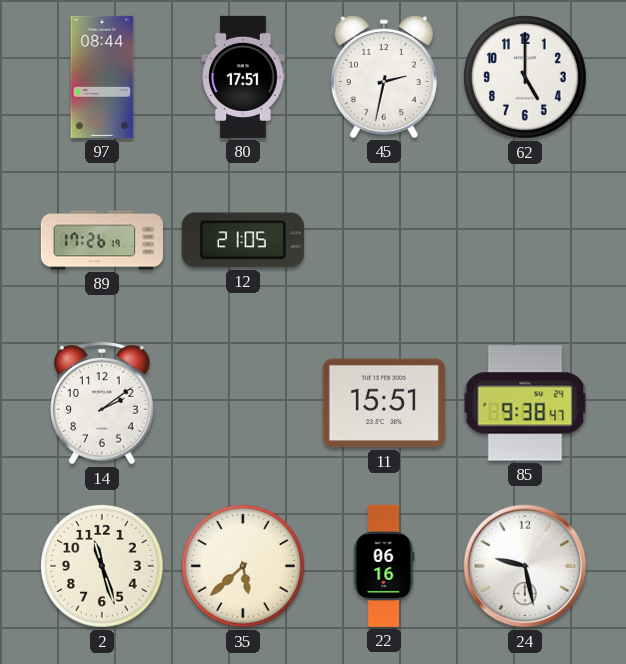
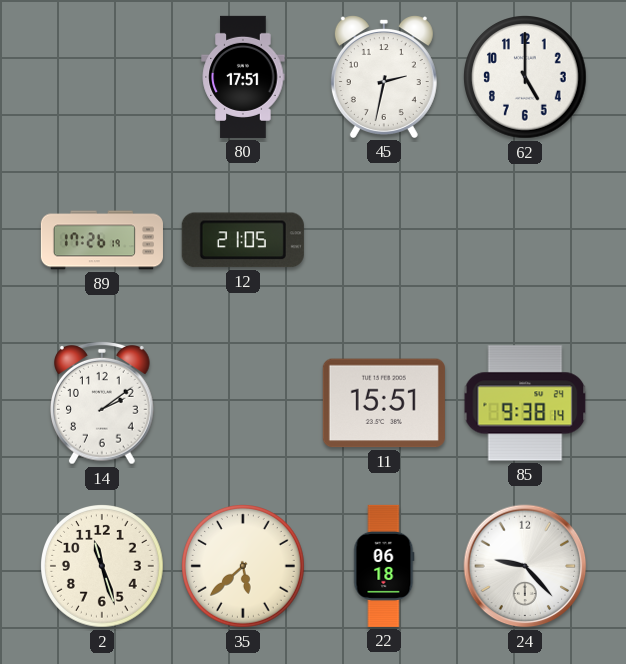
97: 08:44 -> none
85: 9:38:47 -> 9:38:14
22: 06:16 -> 06:18
24: 9:28 -> 9:23
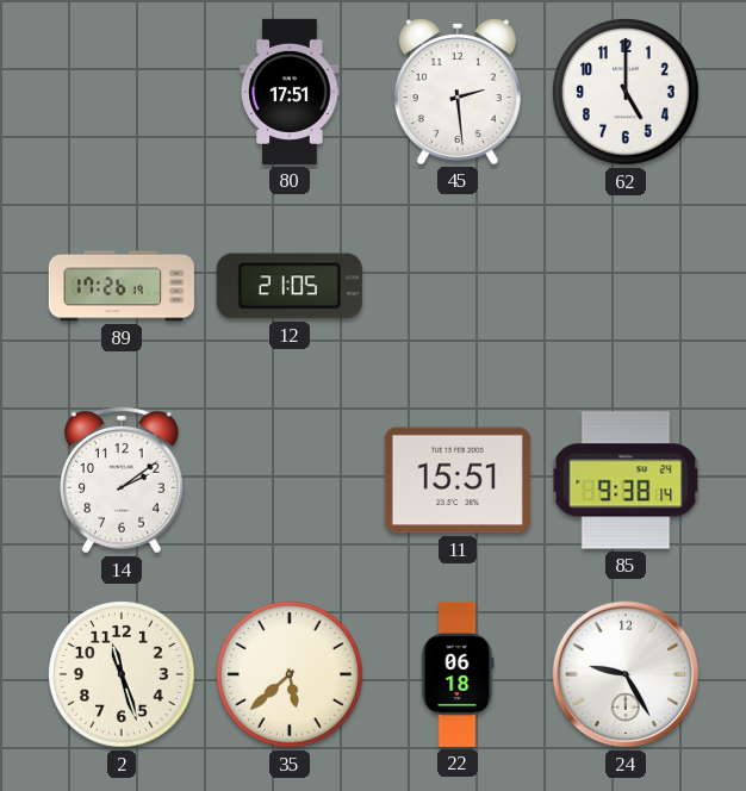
45: 2:32 -> 2:29
24: 9:23 -> 9:25
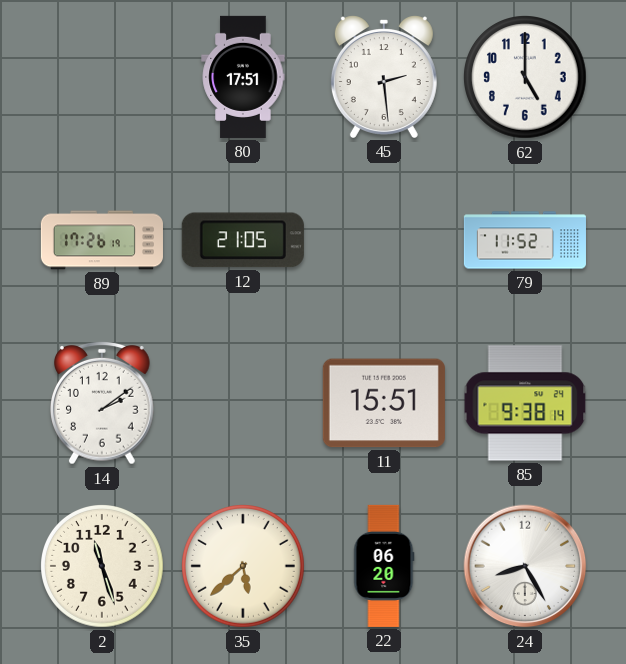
79: none -> 11:52
22: 06:18 -> 06:20
24: 9:25 -> 8:25
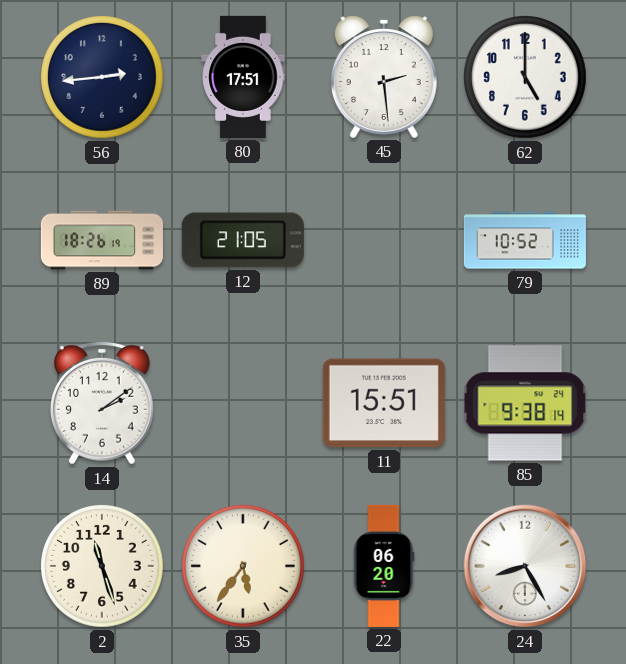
56: none -> 2:44
89: 17:26 -> 18:26
79: 11:52 -> 10:52
35: 5:38 -> 5:36
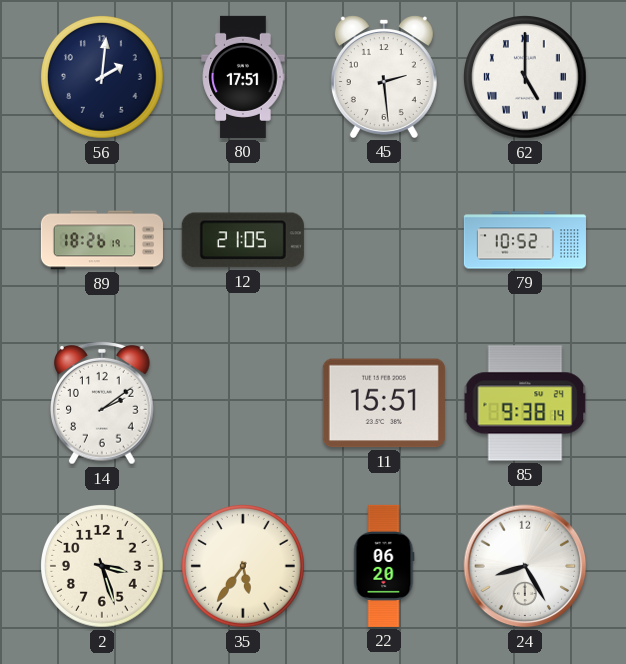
56: 2:44 -> 2:01
62 numerals: Arabic -> Roman
2: 11:27 -> 3:27
